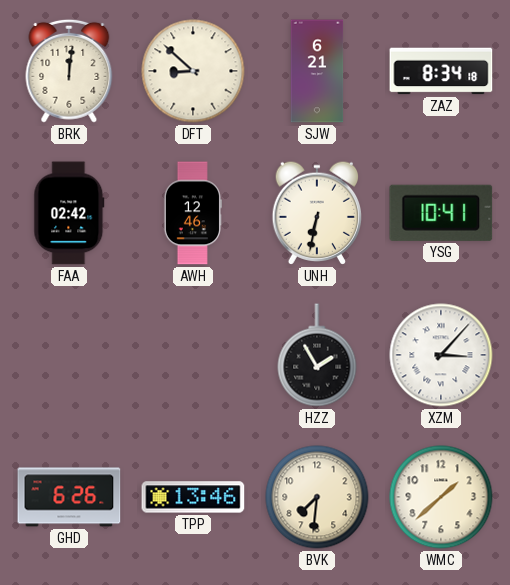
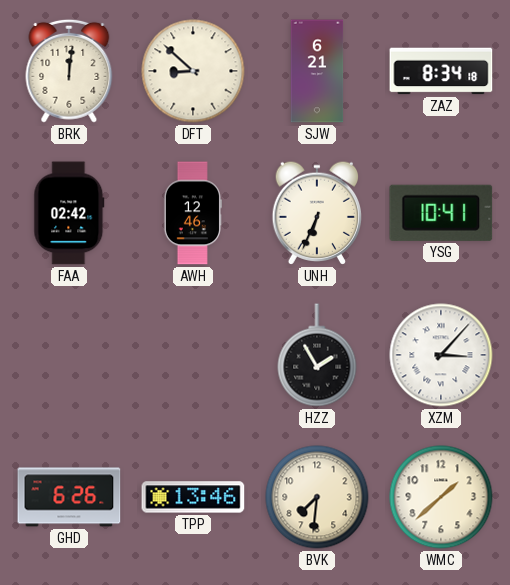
UNH: 6:32 -> 6:34
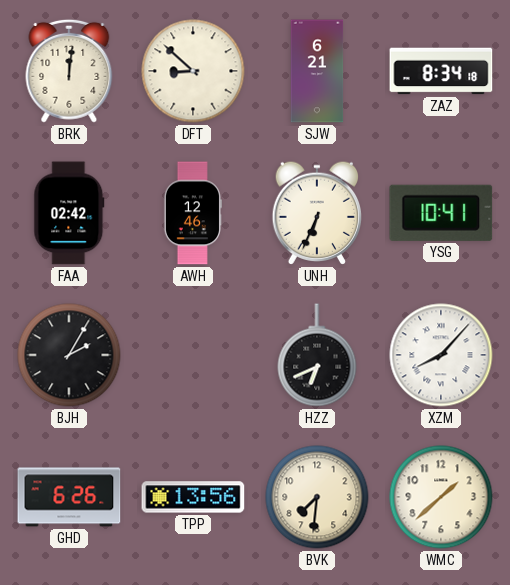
BJH: none -> 2:05
HZZ: 1:55 -> 6:41
XZM: 3:07 -> 8:07
TPP: 13:46 -> 13:56
